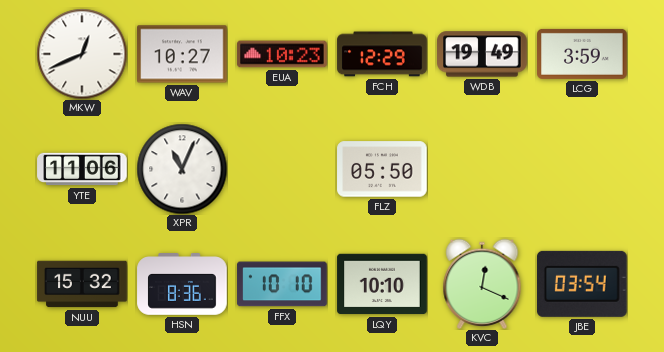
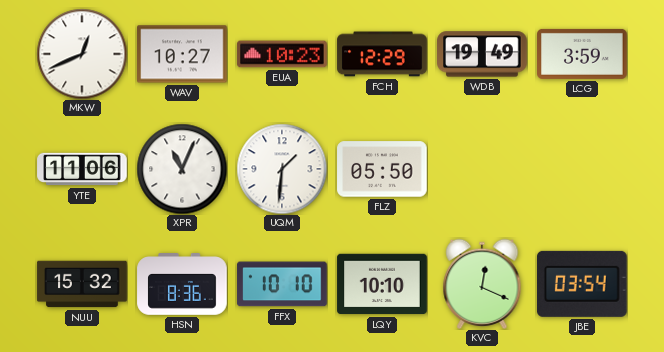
UQM: none -> 1:31
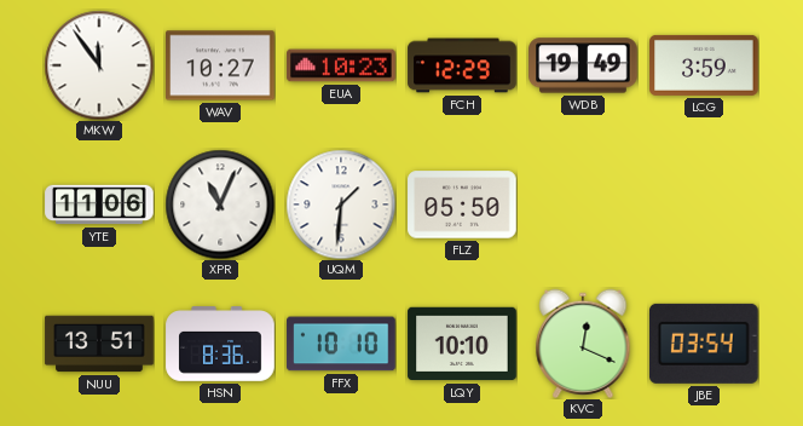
MKW: 12:41 -> 11:54
NUU: 15:32 -> 13:51
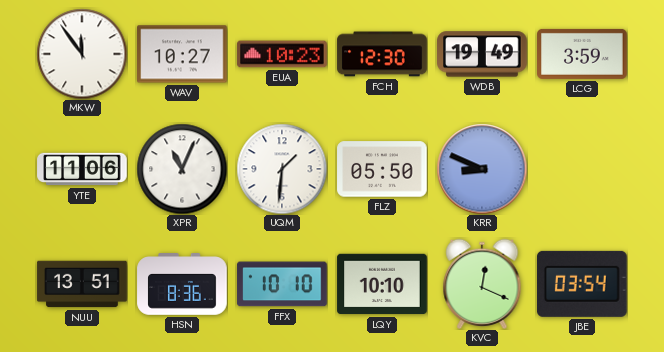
FCH: 12:29 -> 12:30
KRR: none -> 8:49
